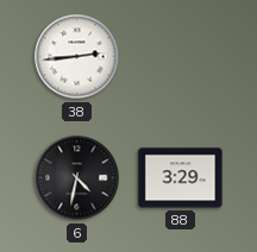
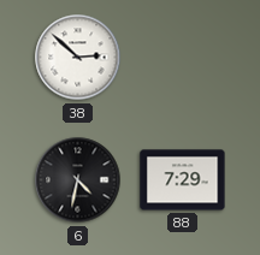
38: 2:44 -> 2:52
88: 3:29 -> 7:29
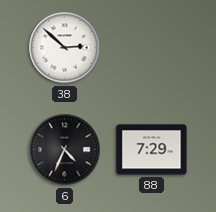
6: 4:32 -> 4:34
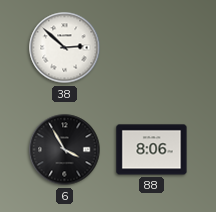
6: 4:34 -> 3:55
88: 7:29 -> 8:06
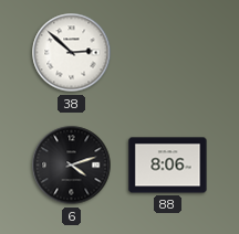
6: 3:55 -> 4:12
